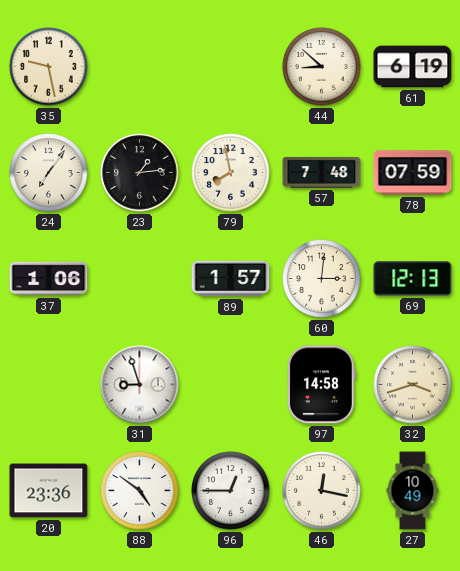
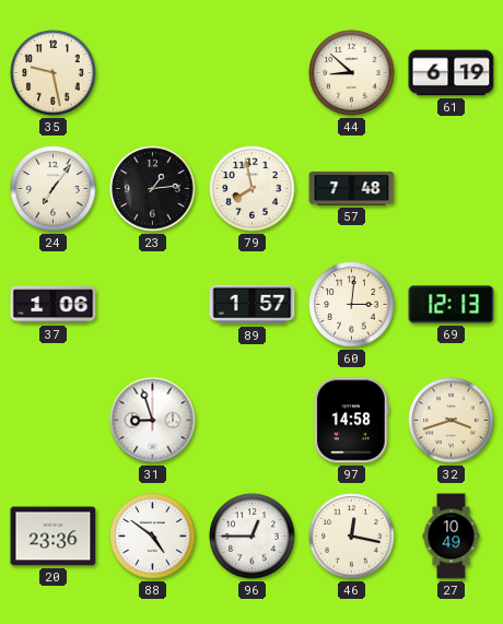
78: 07:59 -> none
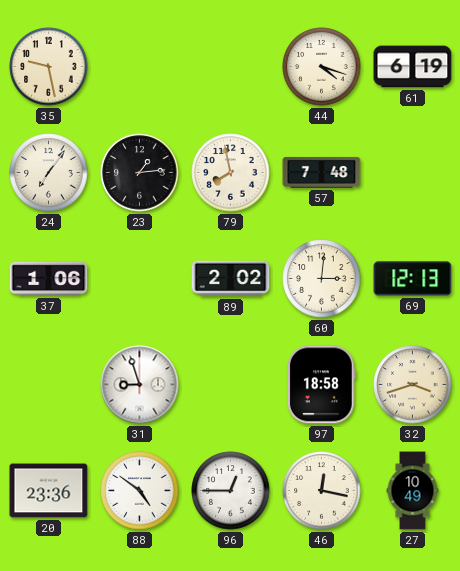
44: 8:52 -> 4:18
89: 1:57 -> 2:02
97: 14:58 -> 18:58
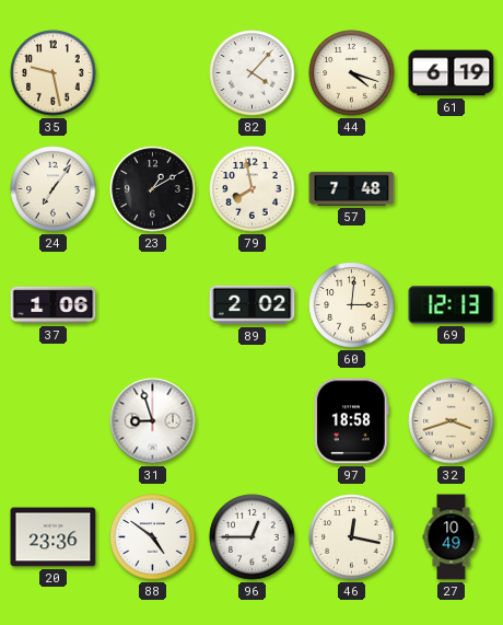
82: none -> 4:07
23: 1:14 -> 1:10
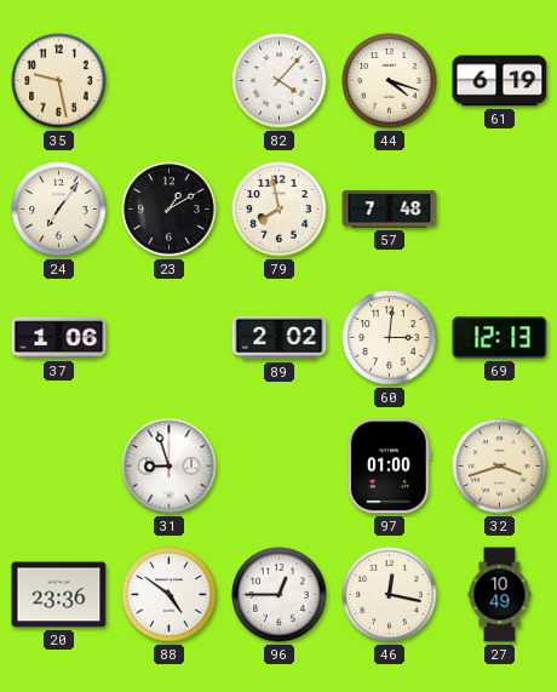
97: 18:58 -> 01:00
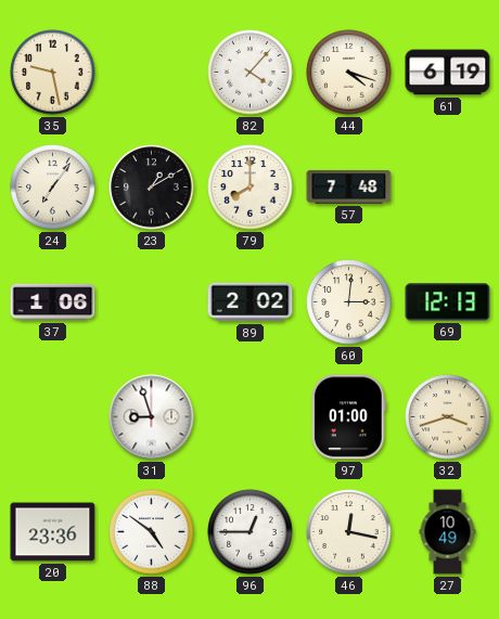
79: 7:58 -> 8:00
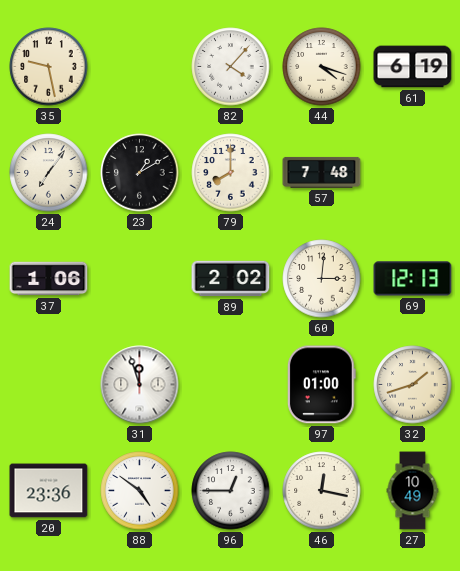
31: 8:57 -> 11:57
32: 3:42 -> 1:42
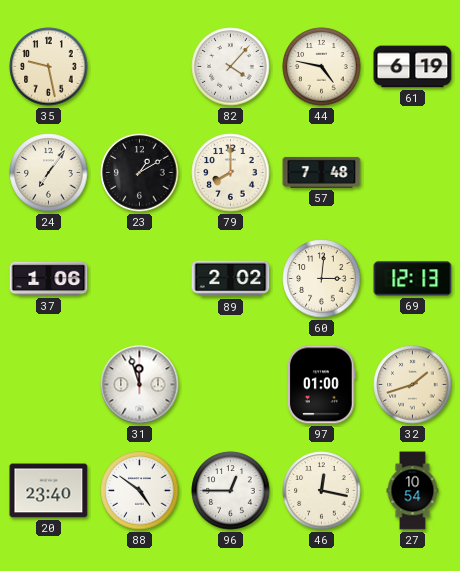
44: 4:18 -> 4:47
20: 23:36 -> 23:40
27: 10:49 -> 10:54
